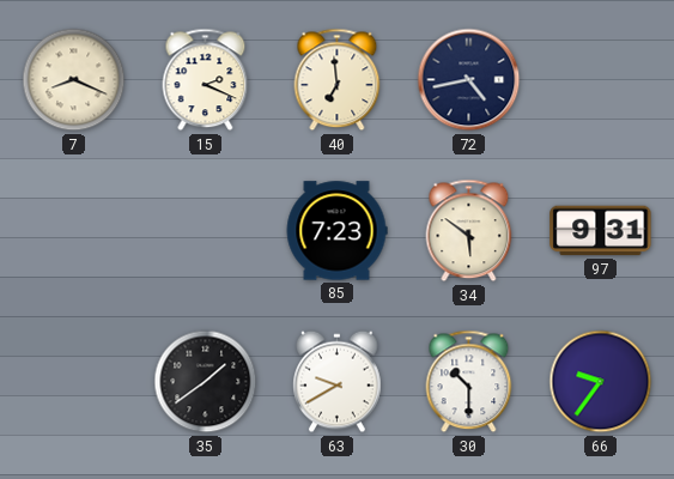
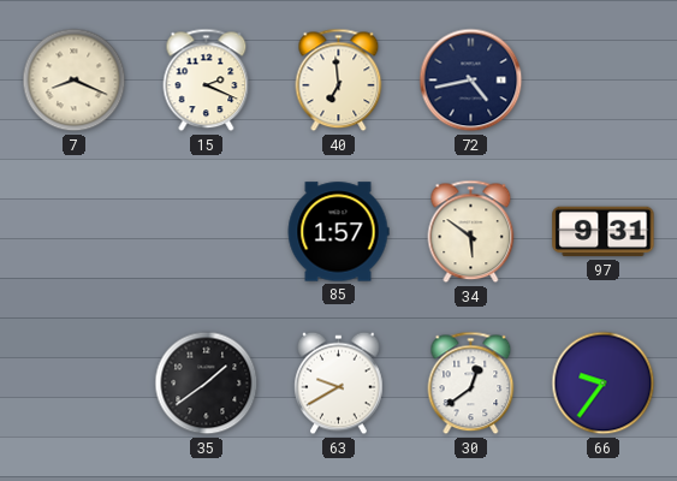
85: 7:23 -> 1:57
30: 10:30 -> 12:39
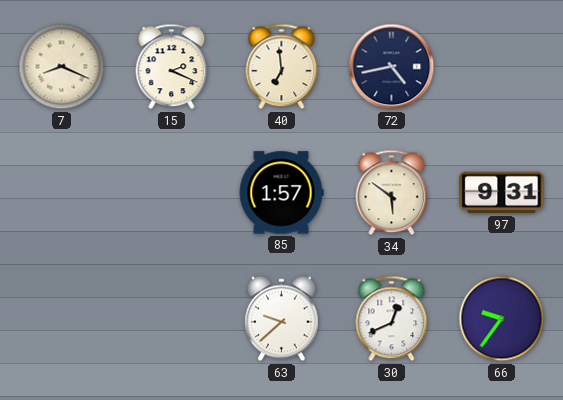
35: 1:39 -> none
63: 9:40 -> 9:38
30: 12:39 -> 12:41
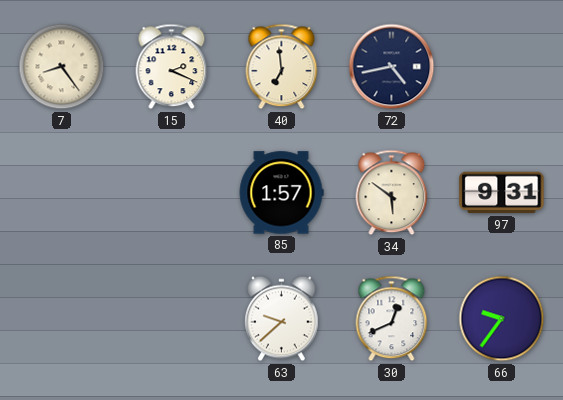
7: 8:19 -> 8:24
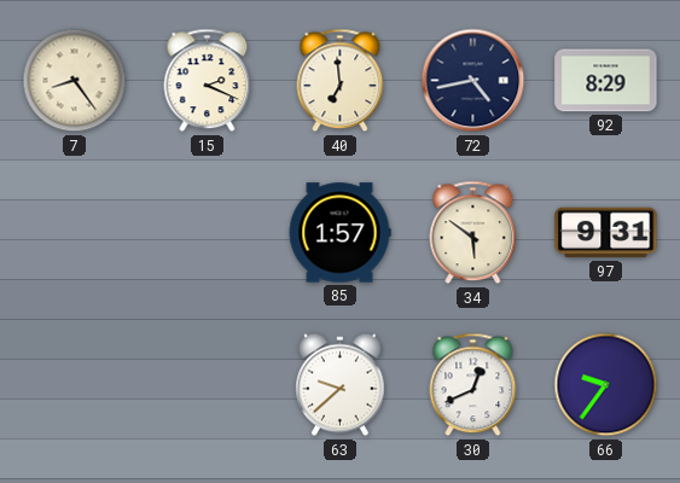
92: none -> 8:29
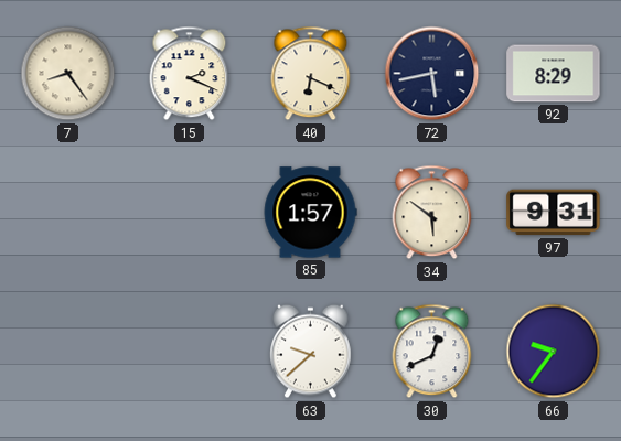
40: 6:59 -> 6:19
72: 4:43 -> 5:43
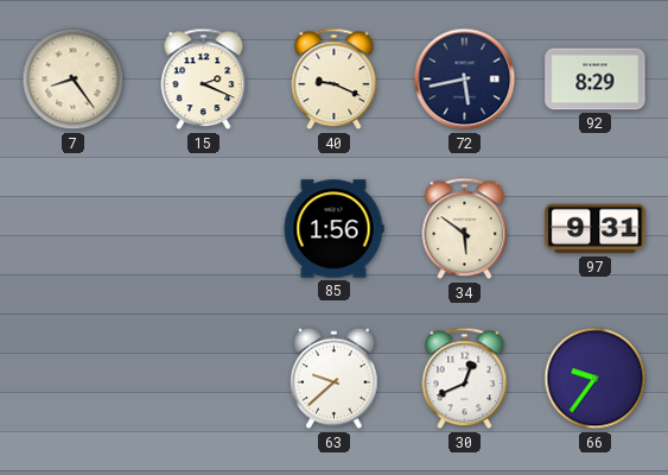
40: 6:19 -> 9:19
85: 1:57 -> 1:56
